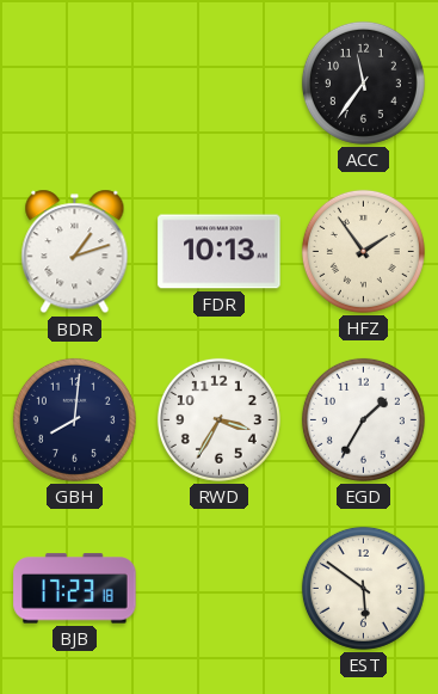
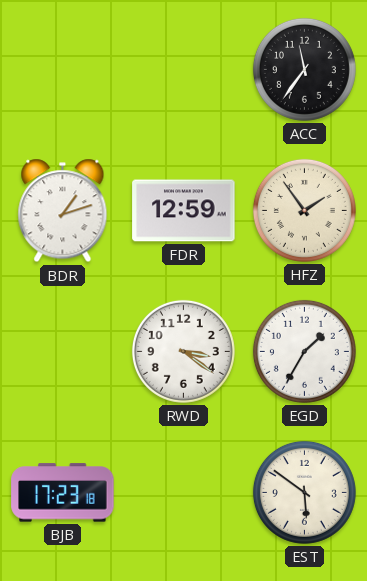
FDR: 10:13 -> 12:59
GBH: 8:01 -> none
RWD: 3:35 -> 3:21
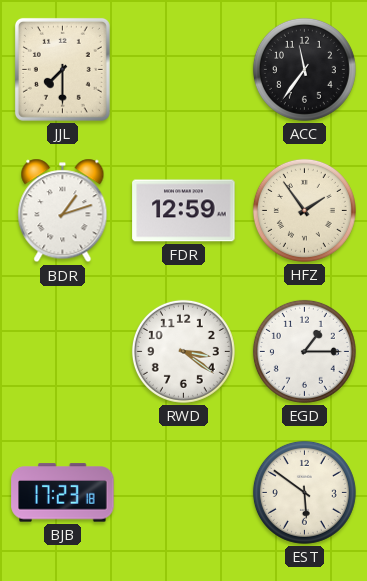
JJL: none -> 7:30
EGD: 1:35 -> 1:15
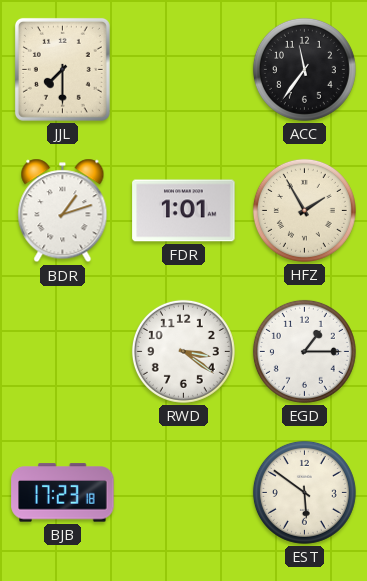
FDR: 12:59 -> 1:01
HFZ: 1:54 -> 1:55
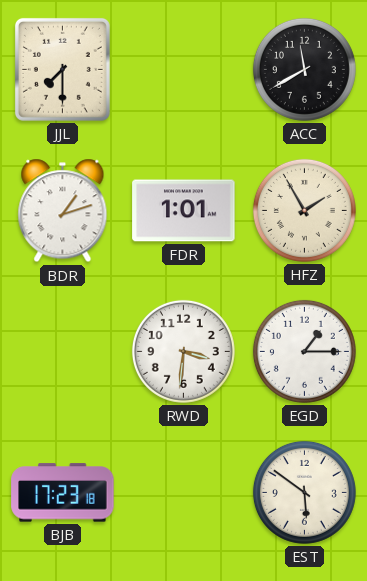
ACC: 11:36 -> 11:40
RWD: 3:21 -> 3:31
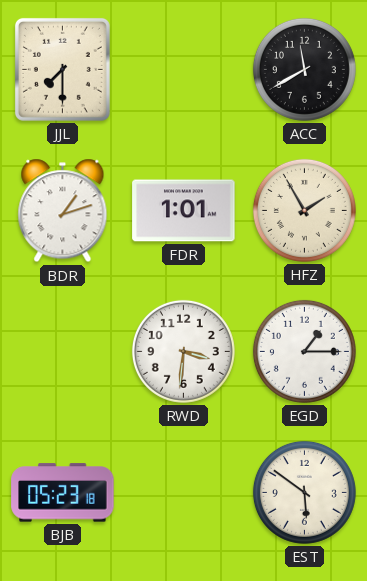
BJB: 17:23 -> 05:23
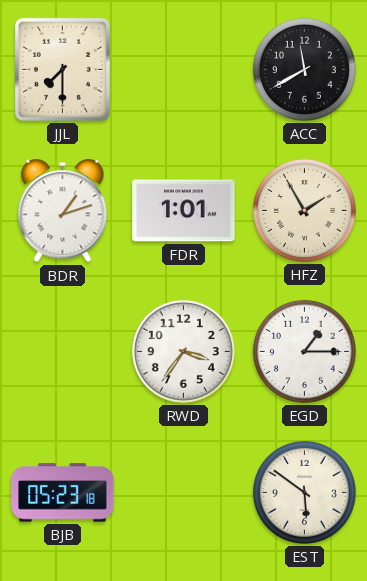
RWD: 3:31 -> 3:36
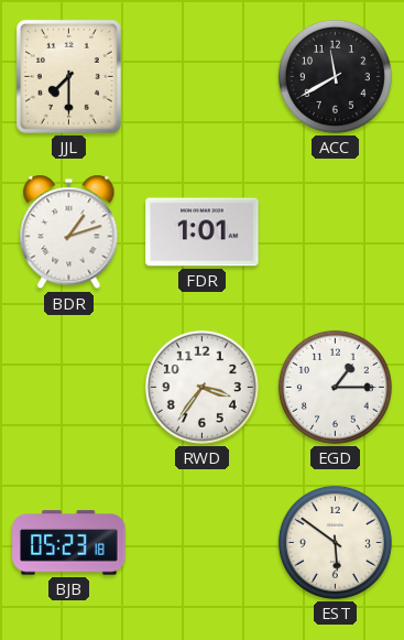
HFZ: 1:55 -> none
